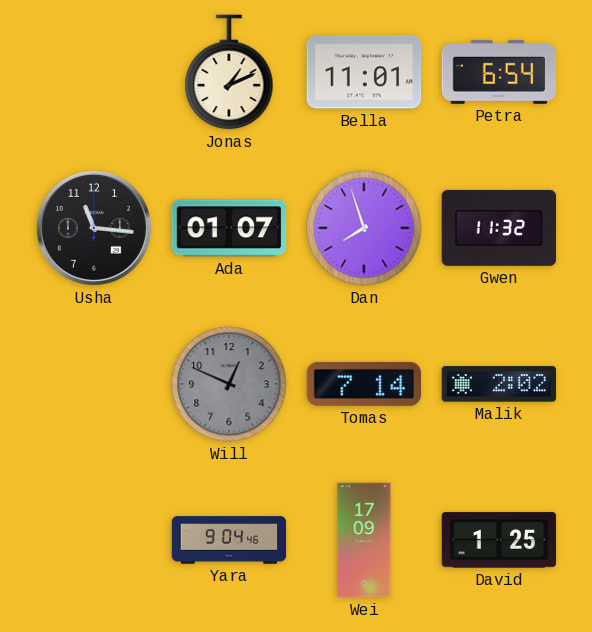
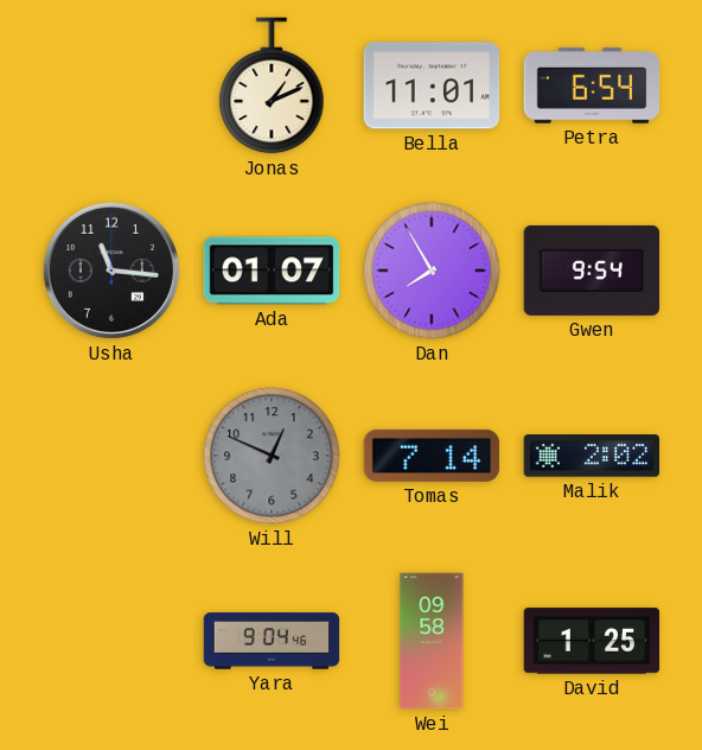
Dan: 7:57 -> 7:55
Gwen: 11:32 -> 9:54
Wei: 17:09 -> 09:58
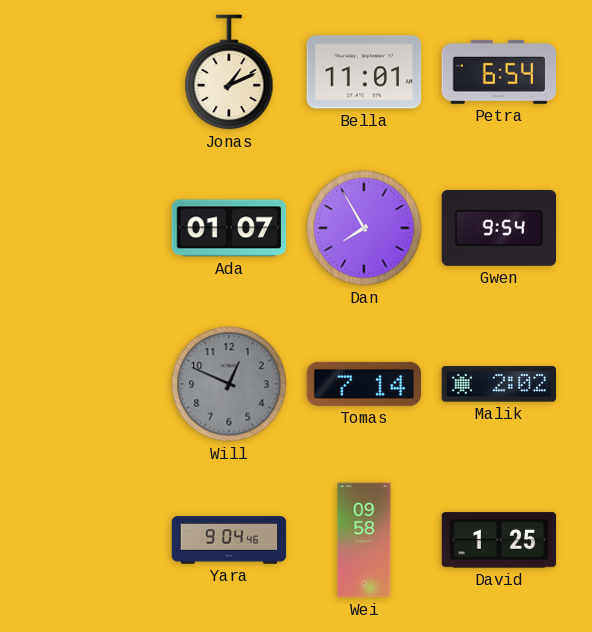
Usha: 11:16 -> none
